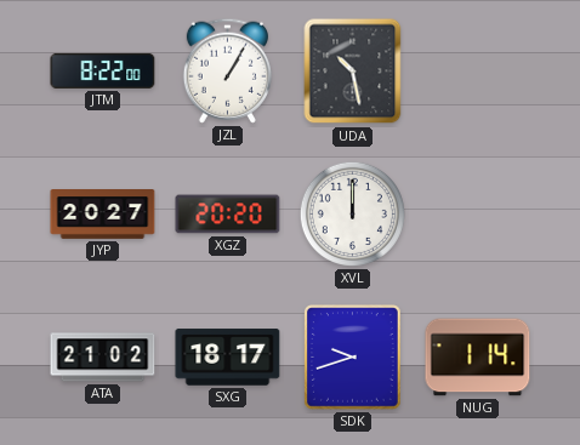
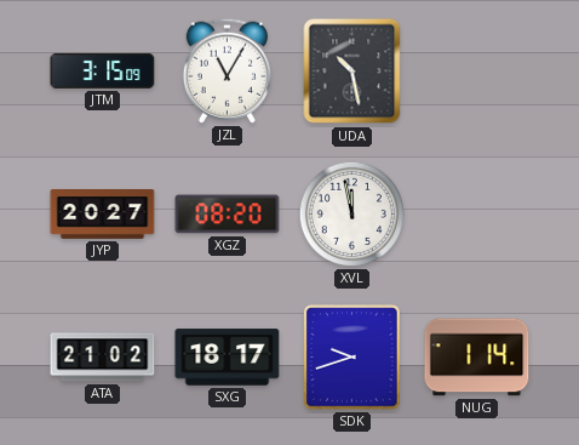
JTM: 8:22 -> 3:15
JZL: 1:05 -> 11:05
XGZ: 20:20 -> 08:20
XVL: 12:00 -> 11:58
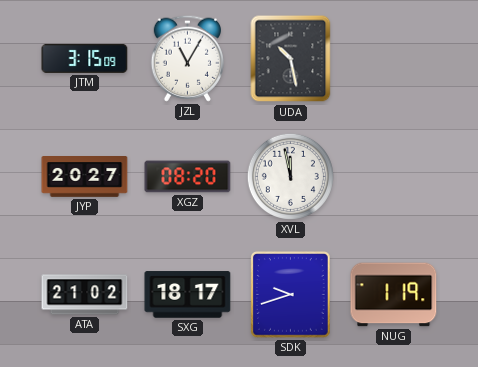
NUG: 1:14 -> 1:19
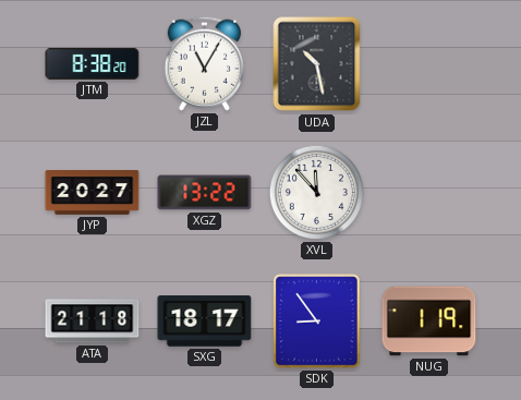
JTM: 3:15 -> 8:38
XGZ: 08:20 -> 13:22
XVL: 11:58 -> 11:53
ATA: 21:02 -> 21:18
SDK: 9:42 -> 8:54
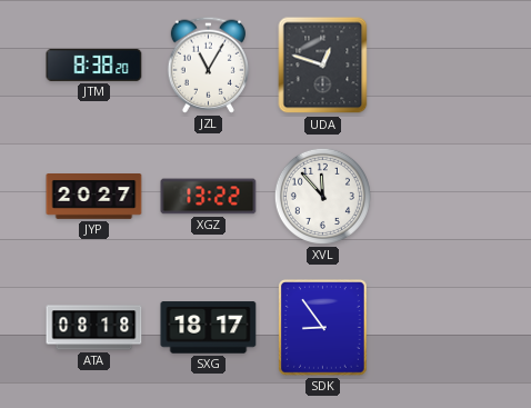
UDA: 10:28 -> 12:48
ATA: 21:18 -> 08:18
NUG: 1:19 -> none
